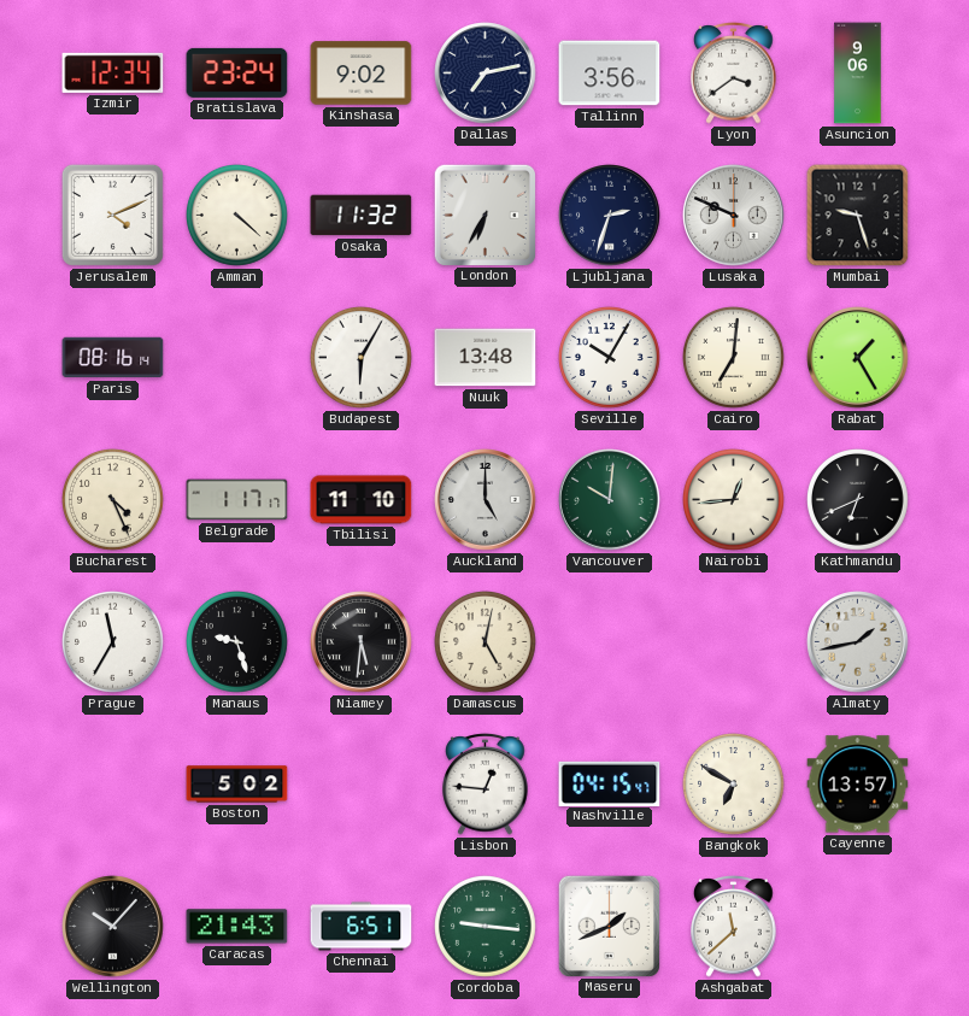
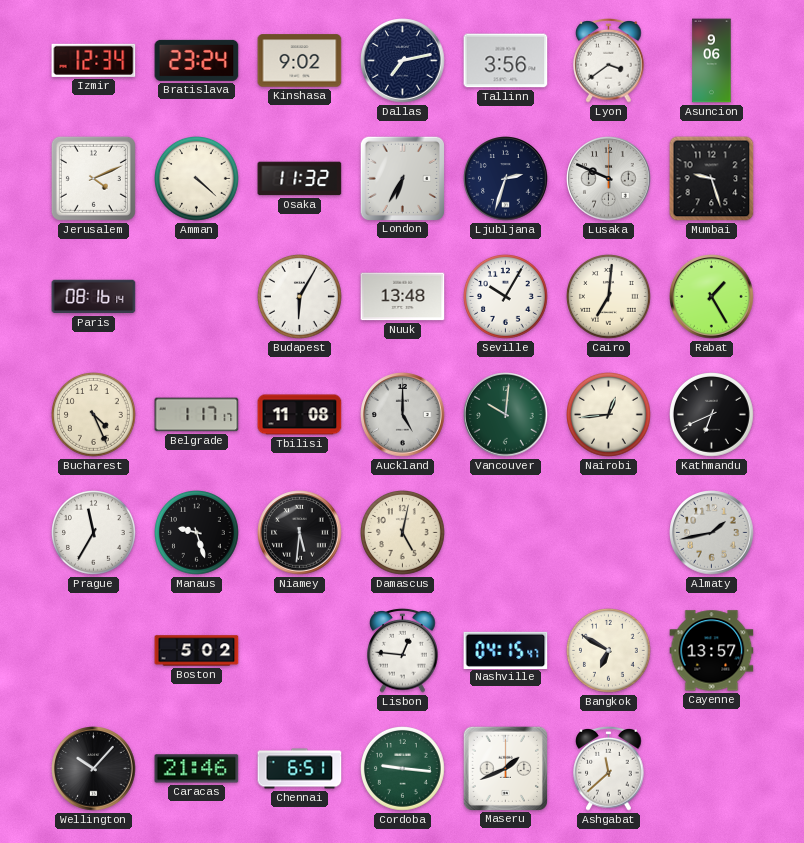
Tbilisi: 11:10 -> 11:08
Caracas: 21:43 -> 21:46
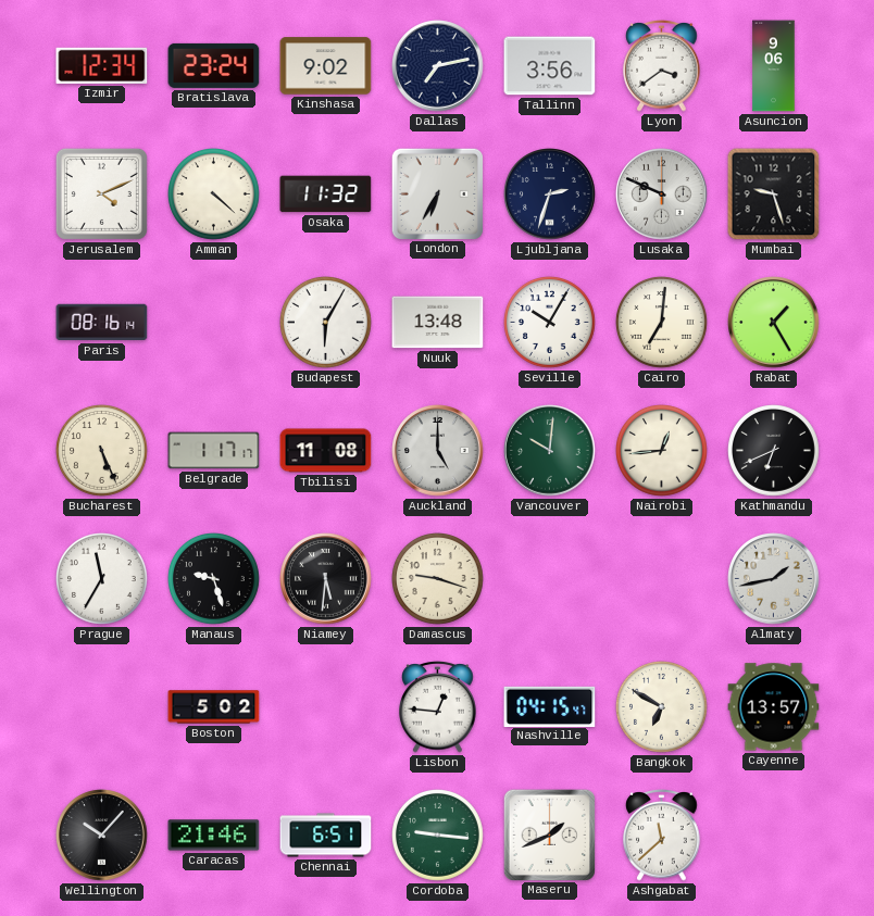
Bucharest: 4:26 -> 5:26
Damascus: 5:02 -> 9:18
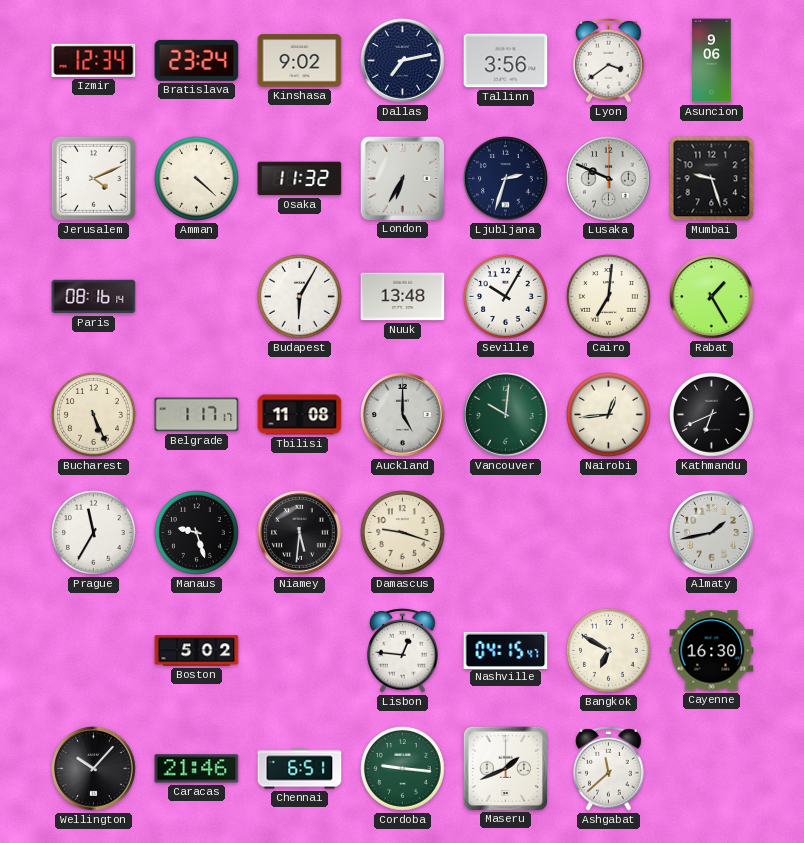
Cayenne: 13:57 -> 16:30
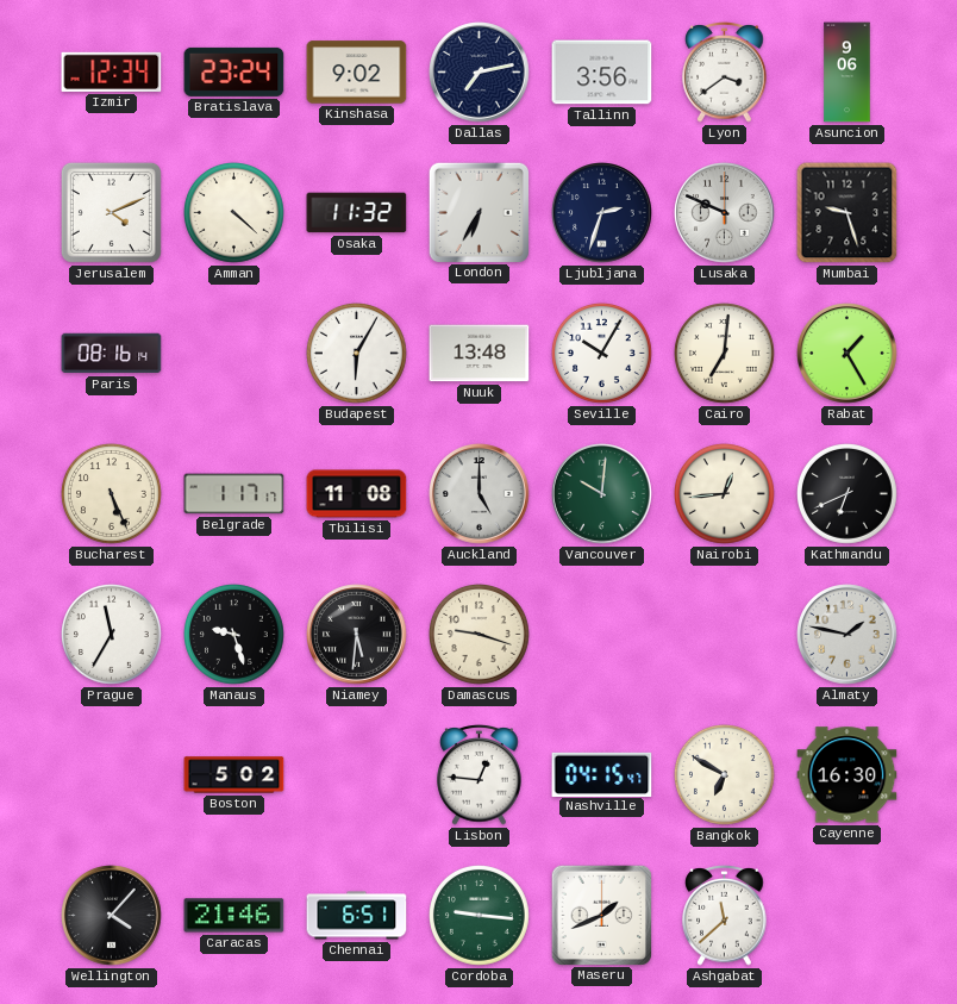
Almaty: 1:43 -> 1:47
Wellington: 10:07 -> 4:07
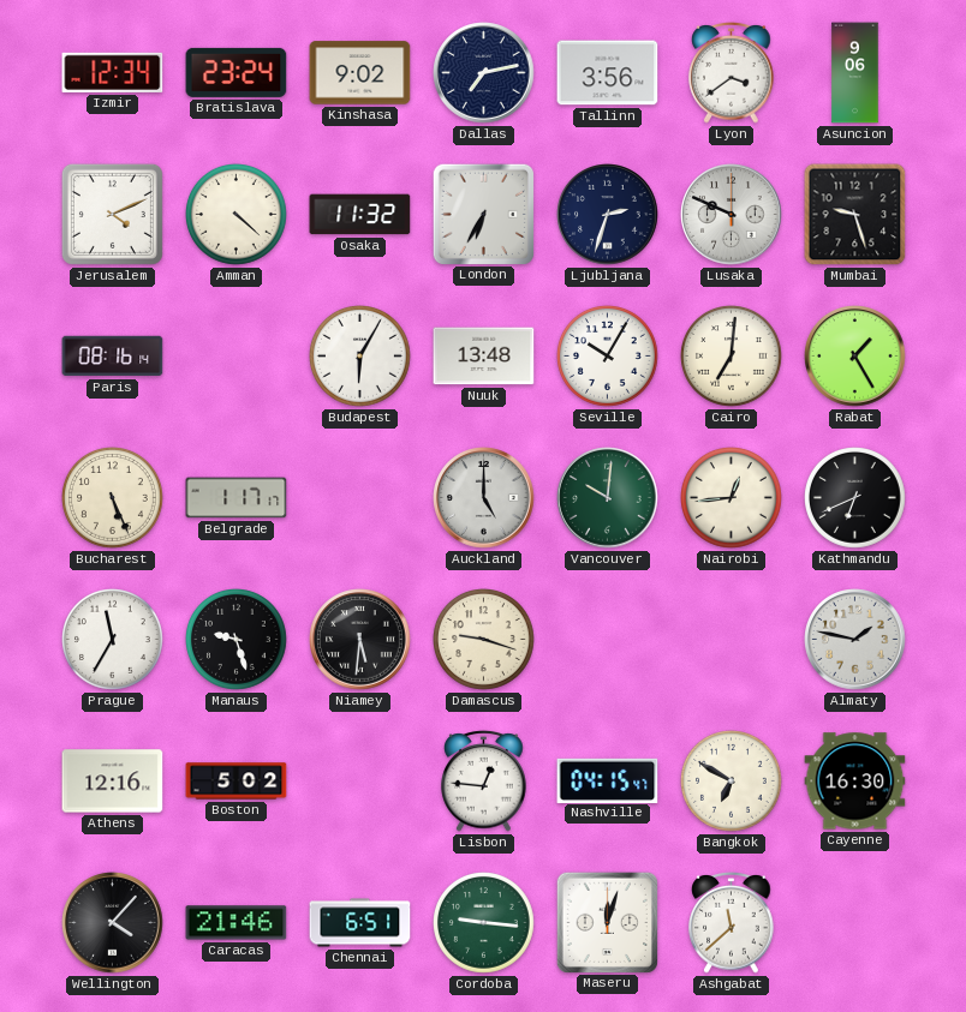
Tbilisi: 11:08 -> none
Athens: none -> 12:16
Maseru: 1:41 -> 12:03
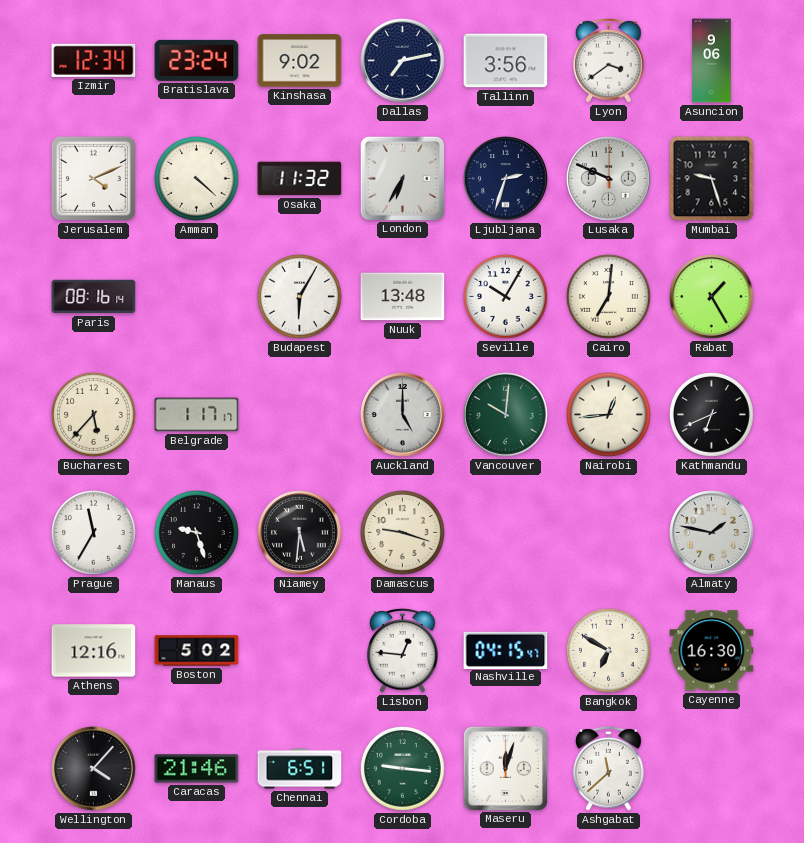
Bucharest: 5:26 -> 5:37
